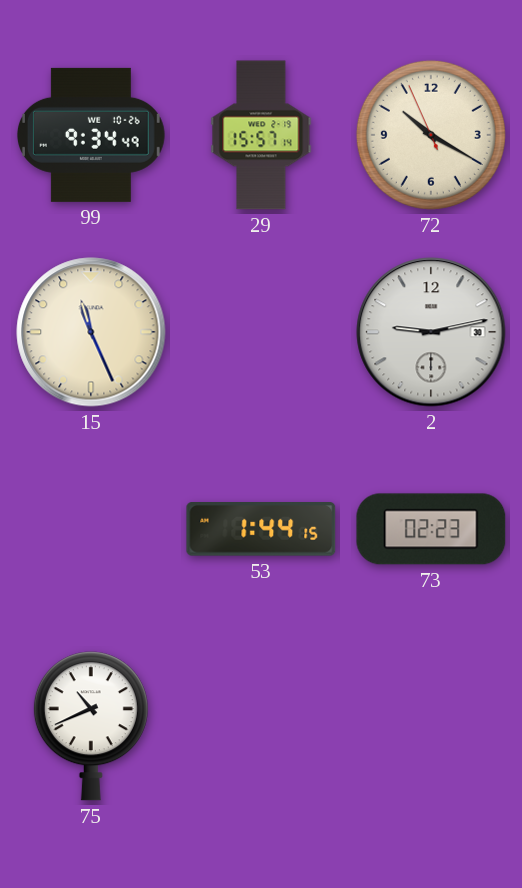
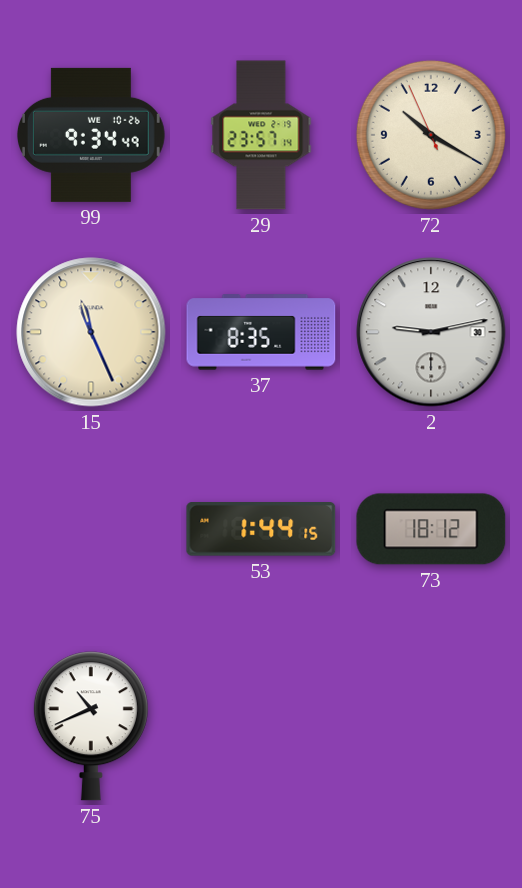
29: 15:57 -> 23:57
37: none -> 8:35
73: 02:23 -> 18:12
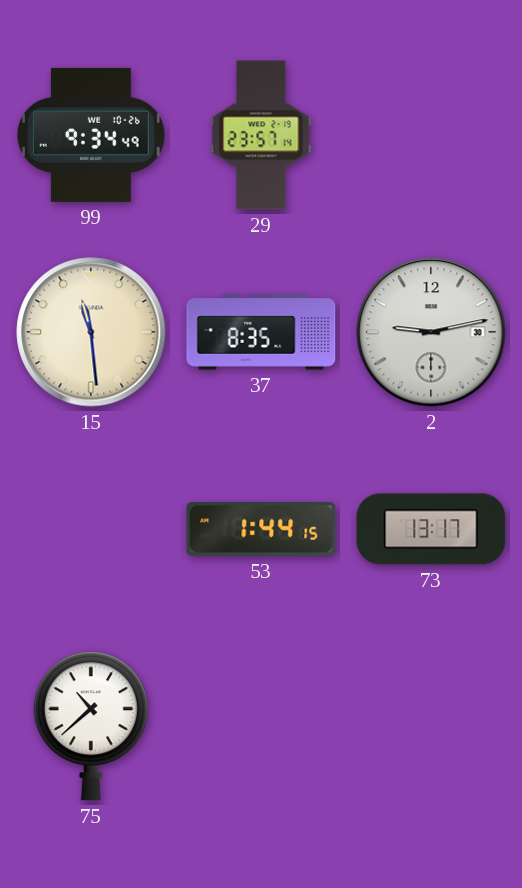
72: 10:19 -> none
15: 11:26 -> 11:29
73: 18:12 -> 13:17
75: 10:41 -> 10:38
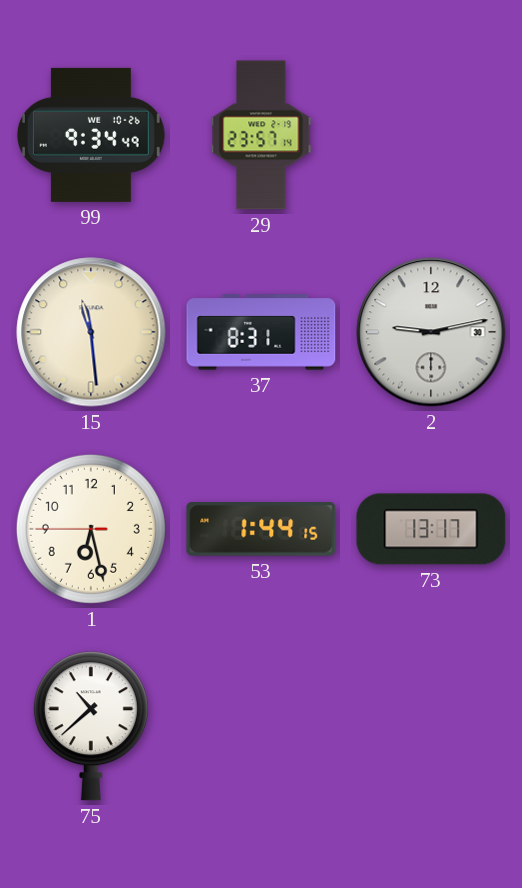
37: 8:35 -> 8:31
1: none -> 6:27
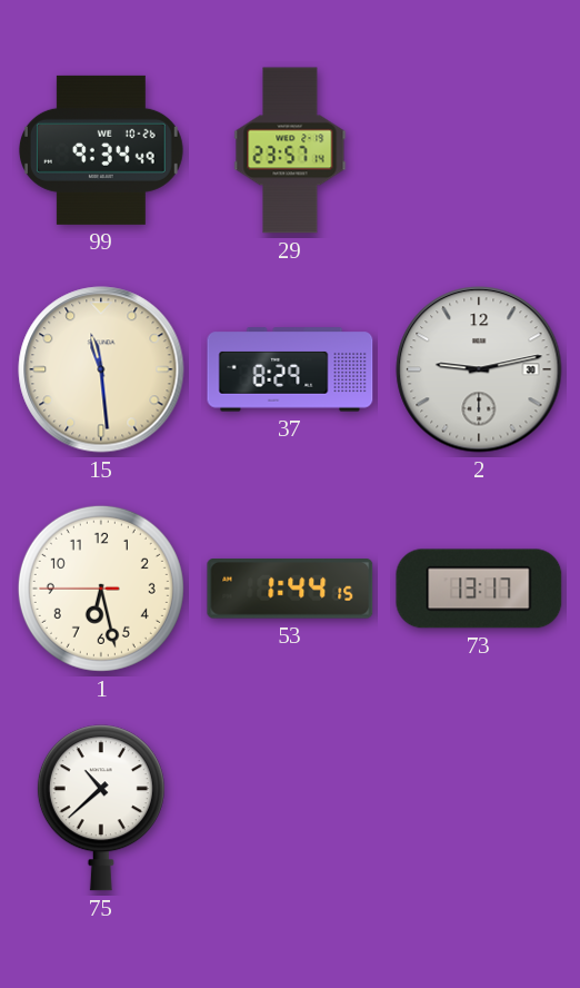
37: 8:31 -> 8:29
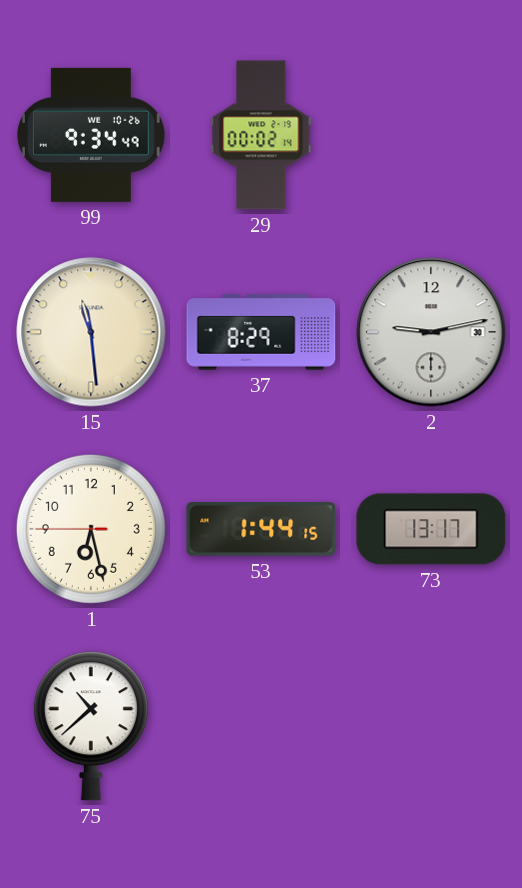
29: 23:57 -> 00:02
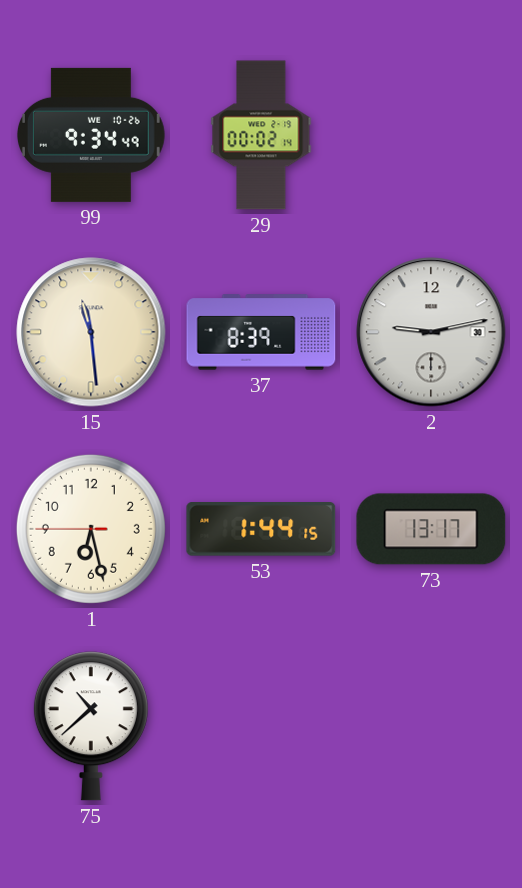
37: 8:29 -> 8:39
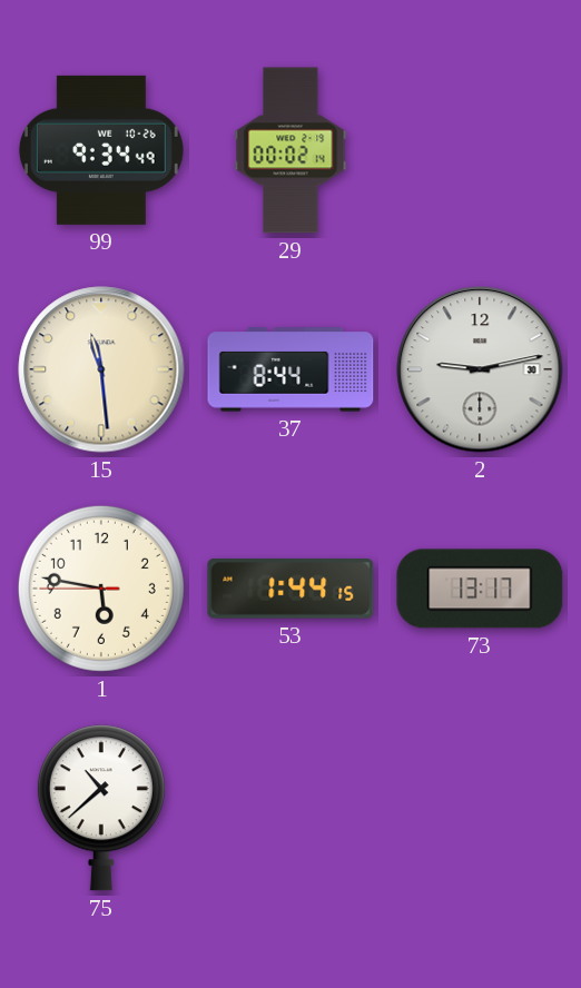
37: 8:39 -> 8:44
1: 6:27 -> 5:46
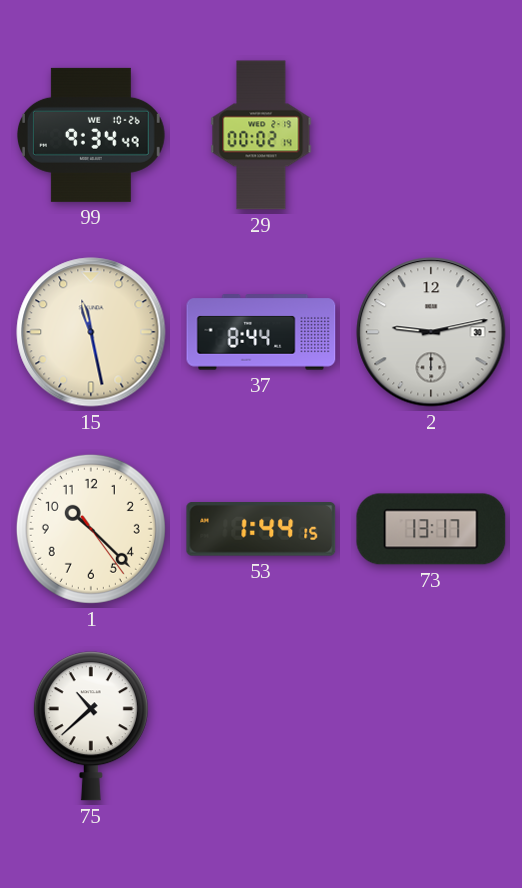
15: 11:29 -> 11:28
1: 5:46 -> 10:22
